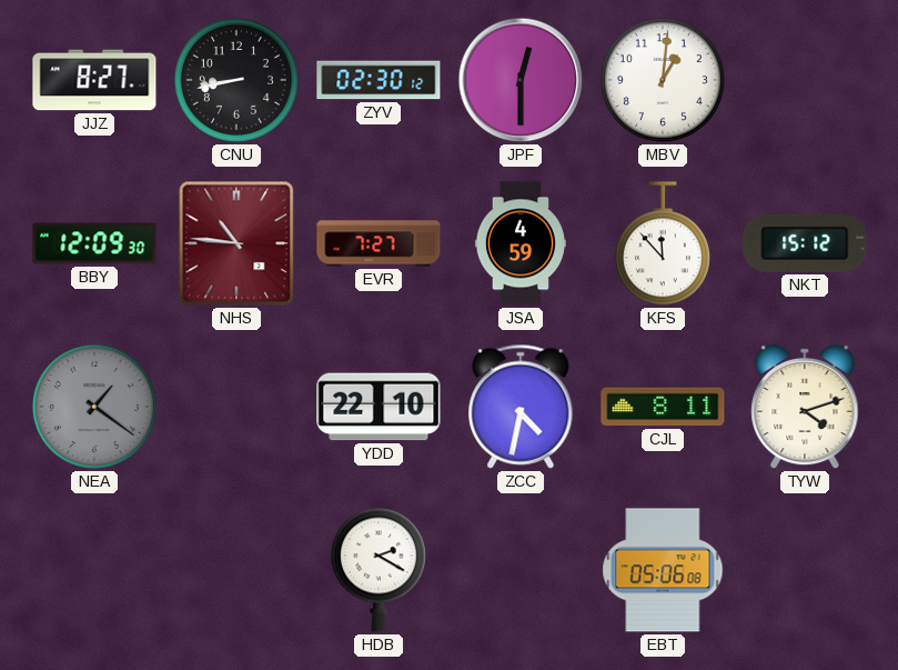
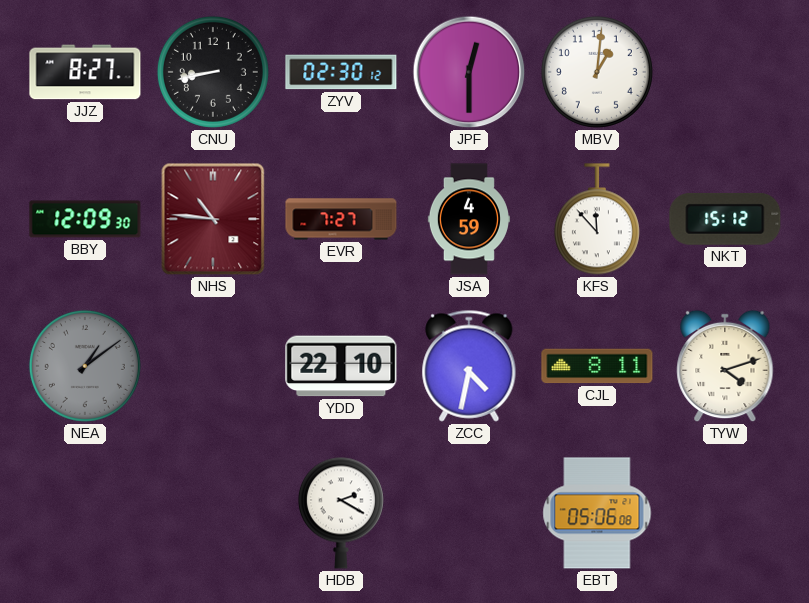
NEA: 1:21 -> 1:09
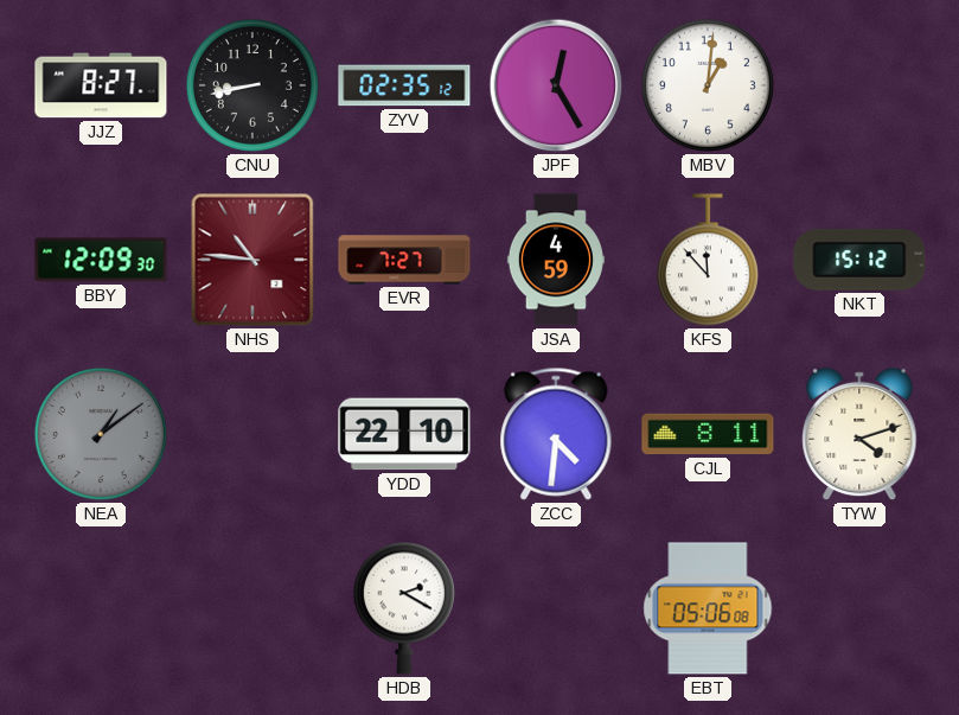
ZYV: 02:30 -> 02:35
JPF: 12:30 -> 12:25
ZCC: 4:32 -> 4:31
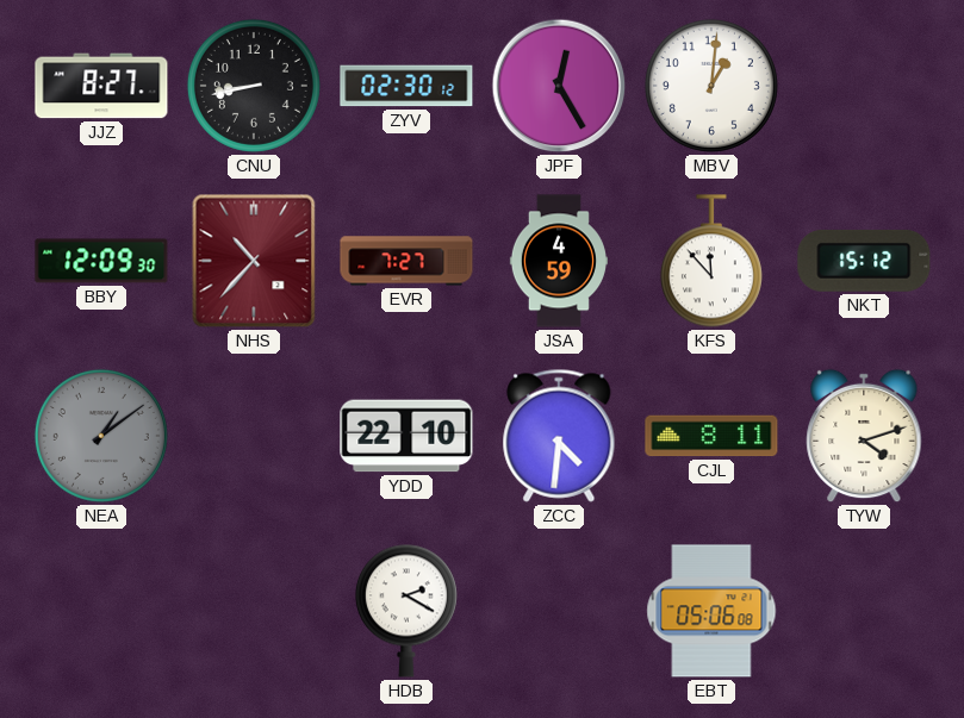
ZYV: 02:35 -> 02:30
NHS: 10:46 -> 10:37
